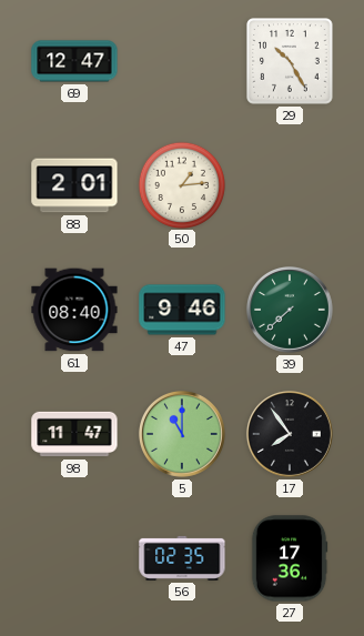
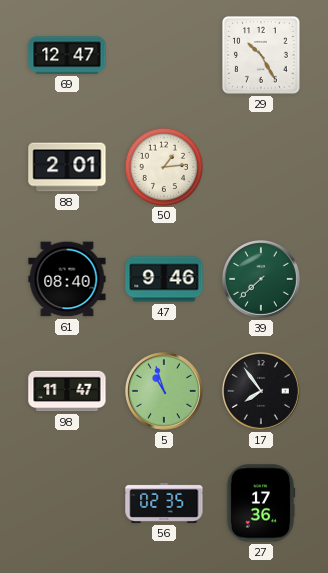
5: 11:00 -> 10:57
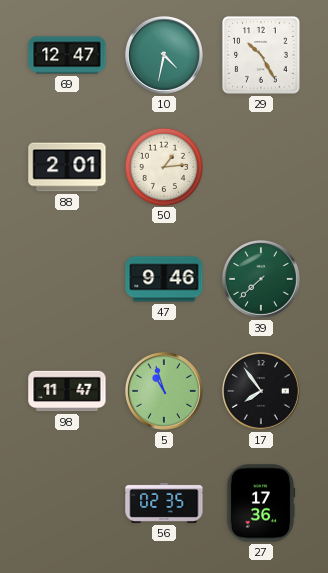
10: none -> 4:32
61: 08:40 -> none
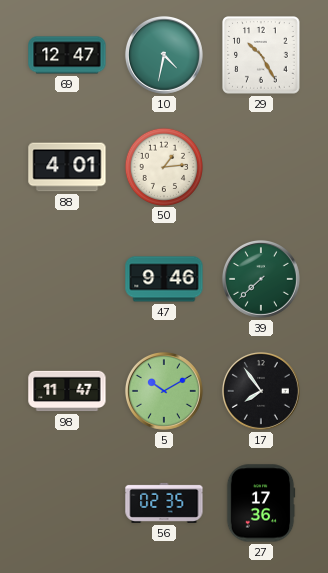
88: 2:01 -> 4:01
5: 10:57 -> 10:10
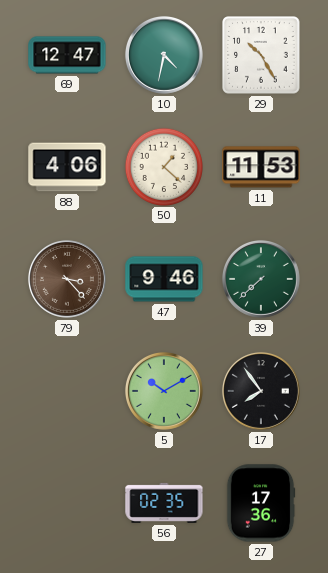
88: 4:01 -> 4:06
50: 1:14 -> 1:22
11: none -> 11:53
79: none -> 3:23
98: 11:47 -> none
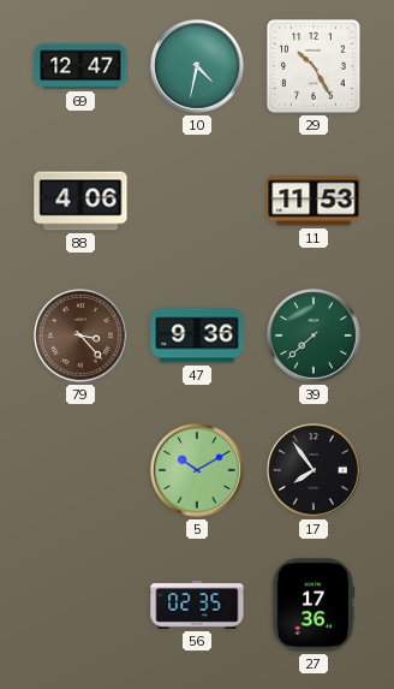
50: 1:22 -> none
47: 9:46 -> 9:36
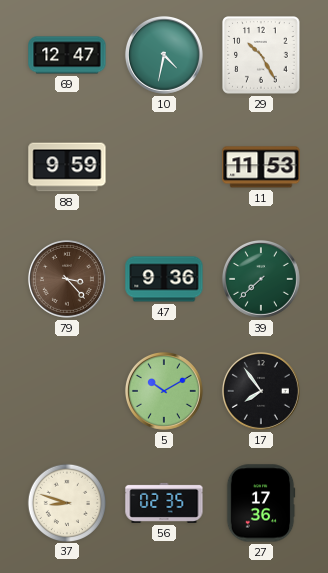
88: 4:06 -> 9:59
37: none -> 8:48
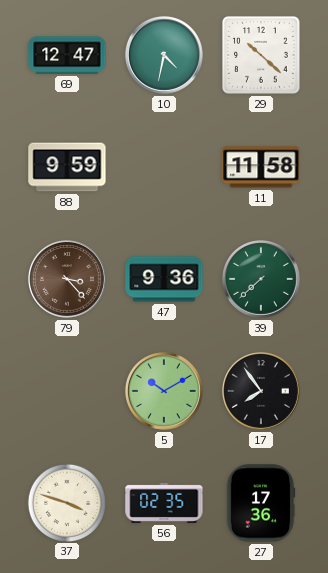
29: 10:25 -> 10:22
11: 11:53 -> 11:58
37: 8:48 -> 3:48
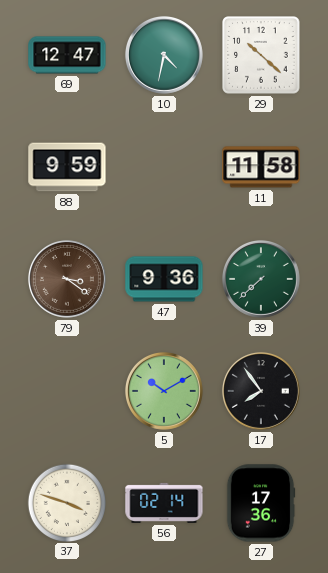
79: 3:23 -> 3:21
56: 02:35 -> 02:14
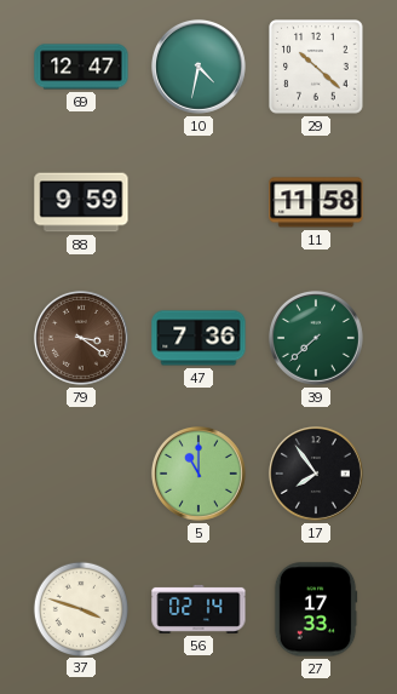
47: 9:36 -> 7:36
5: 10:10 -> 11:00
27: 17:36 -> 17:33
